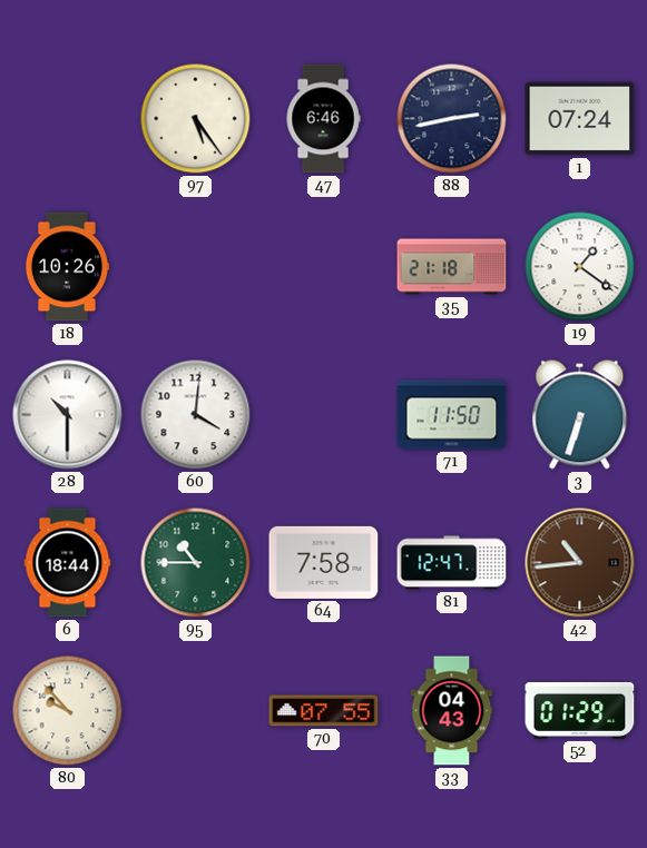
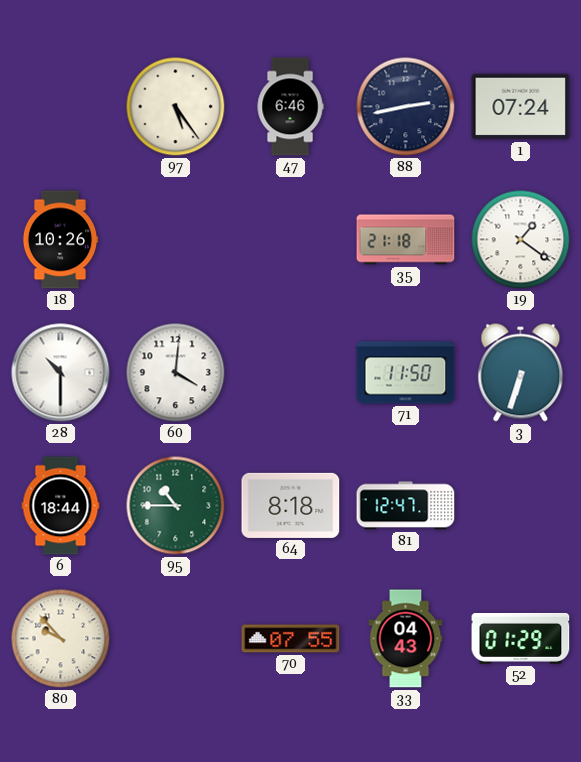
64: 7:58 -> 8:18
42: 10:44 -> none
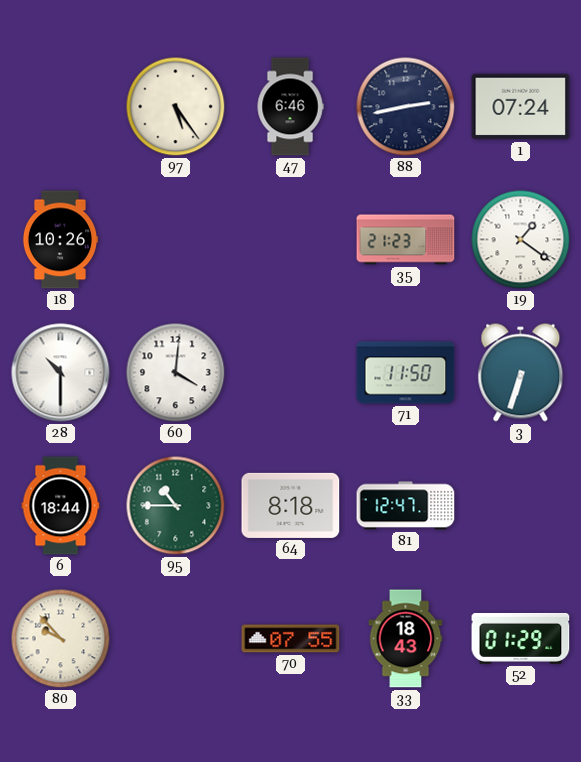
35: 21:18 -> 21:23
33: 04:43 -> 18:43
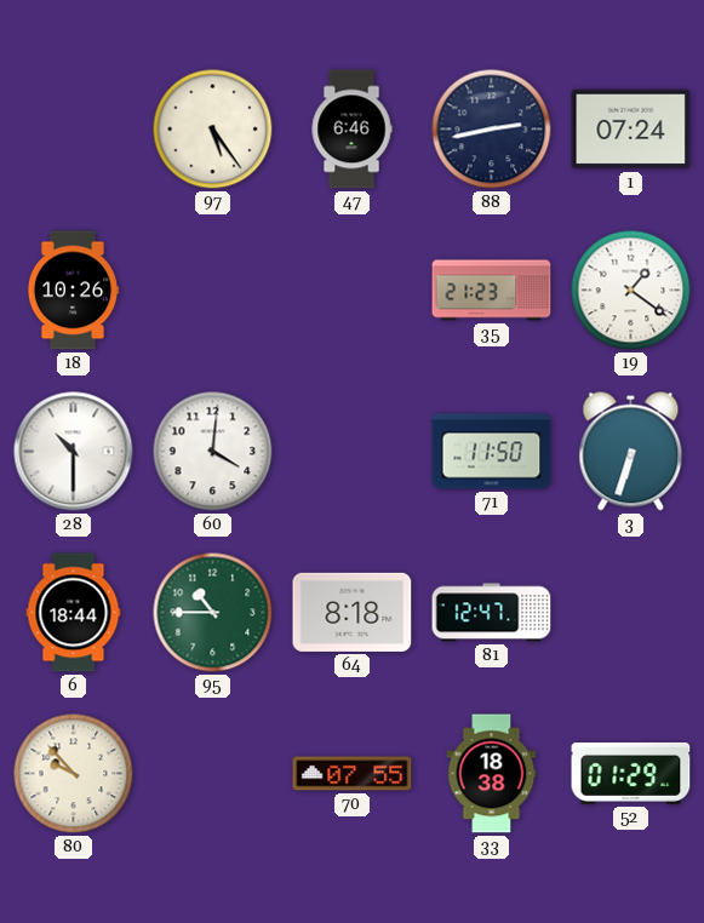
33: 18:43 -> 18:38
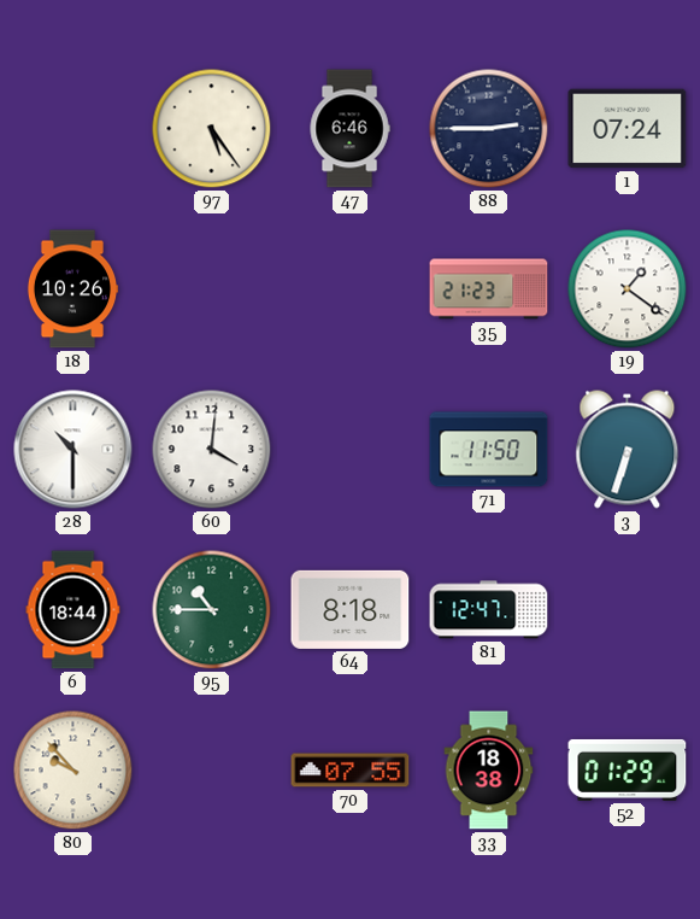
88: 2:43 -> 2:45
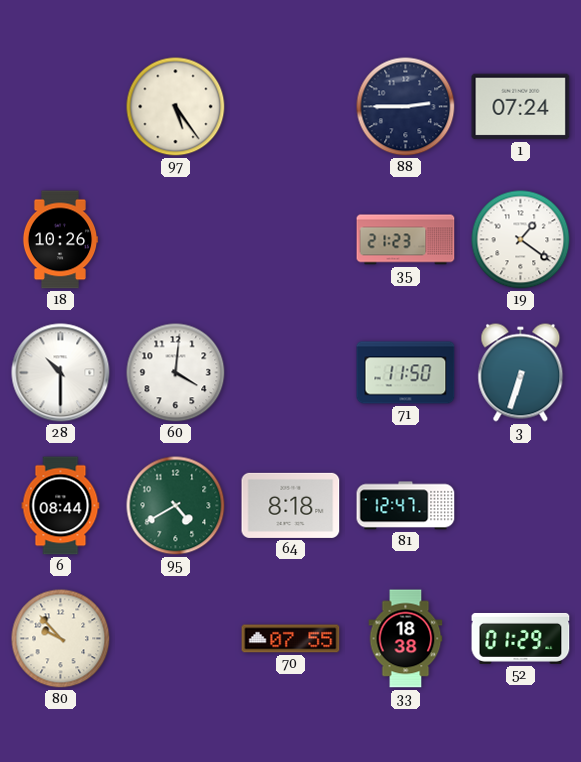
47: 6:46 -> none
6: 18:44 -> 08:44
95: 10:45 -> 4:40
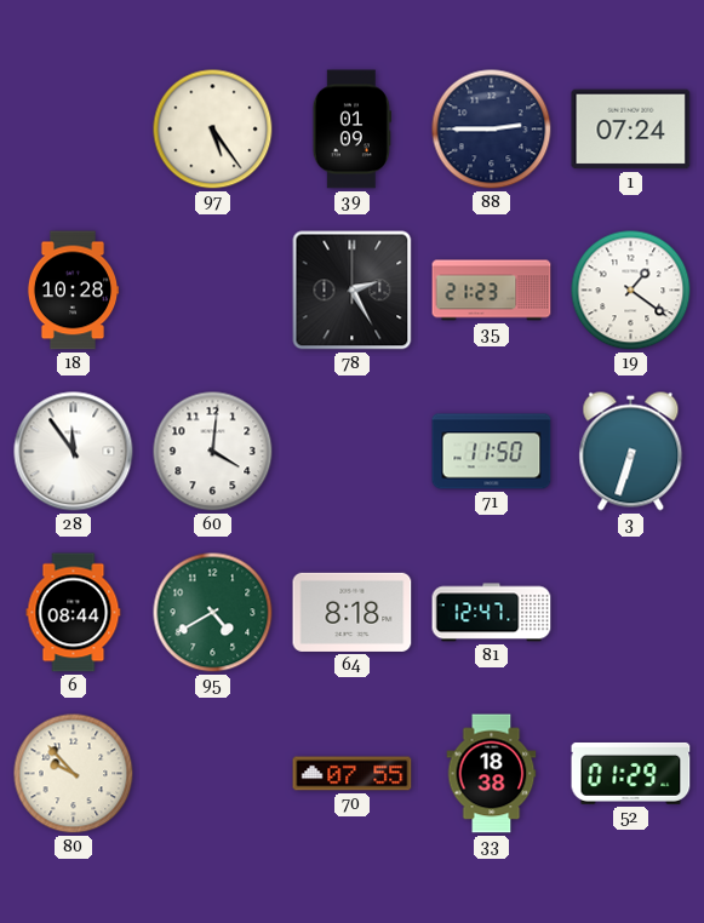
39: none -> 01:09
18: 10:26 -> 10:28
78: none -> 2:25
28: 10:30 -> 11:54
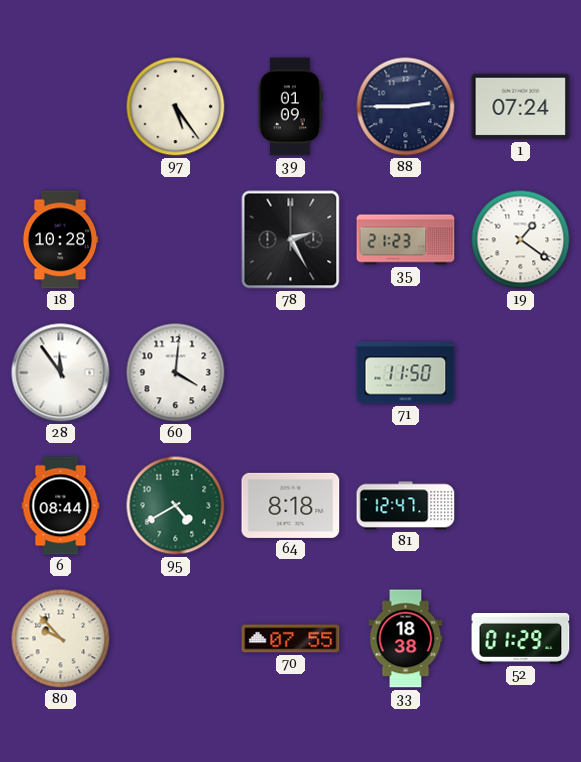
3: 6:33 -> none
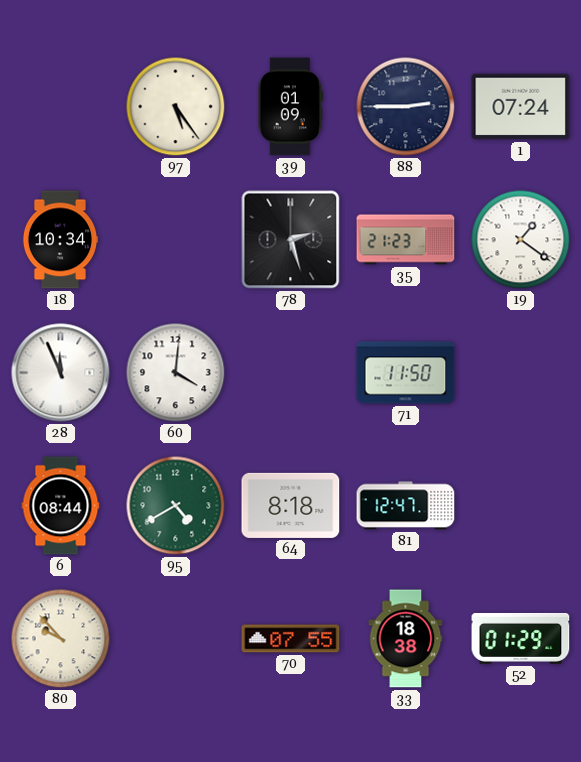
18: 10:28 -> 10:34
78: 2:25 -> 2:27
28: 11:54 -> 11:56
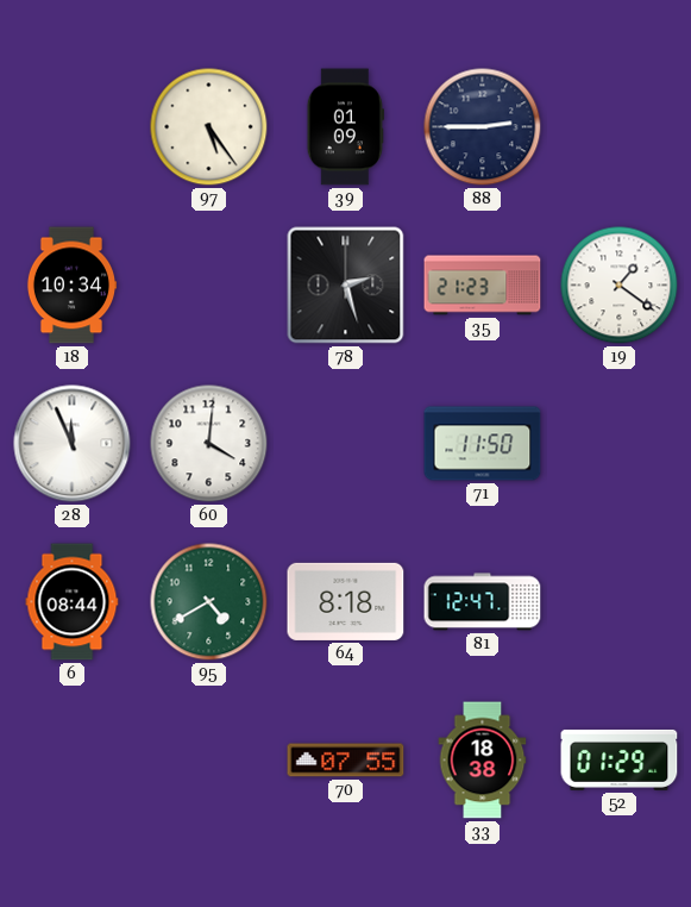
1: 07:24 -> none
80: 9:53 -> none
